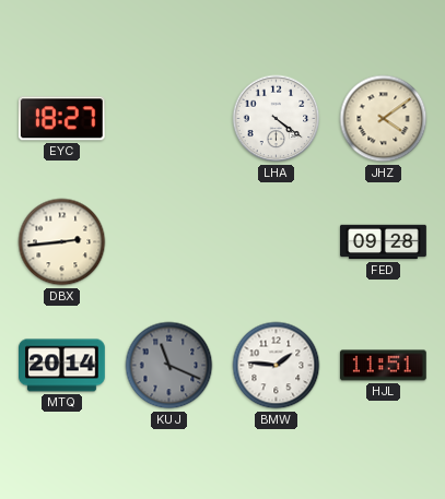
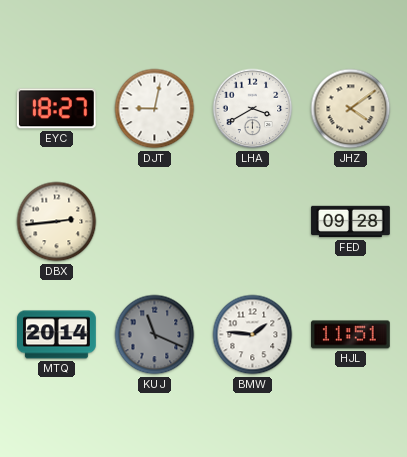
DJT: none -> 9:02
LHA: 4:21 -> 3:40
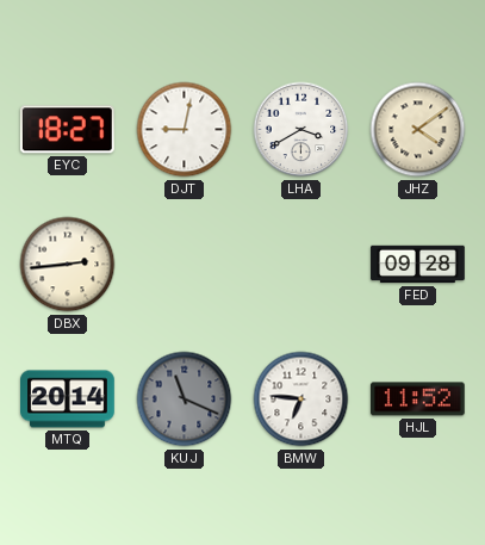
BMW: 1:46 -> 6:46
HJL: 11:51 -> 11:52
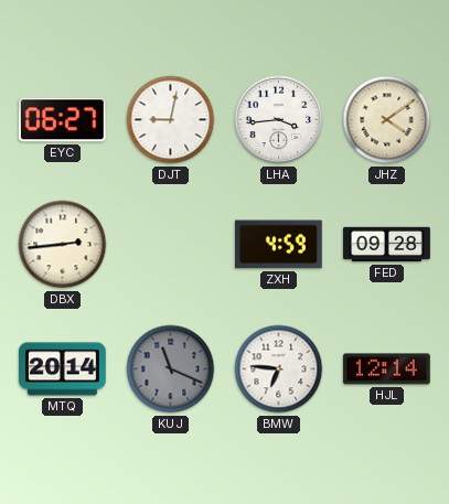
EYC: 18:27 -> 06:27
LHA: 3:40 -> 3:44
ZXH: none -> 4:59
HJL: 11:52 -> 12:14
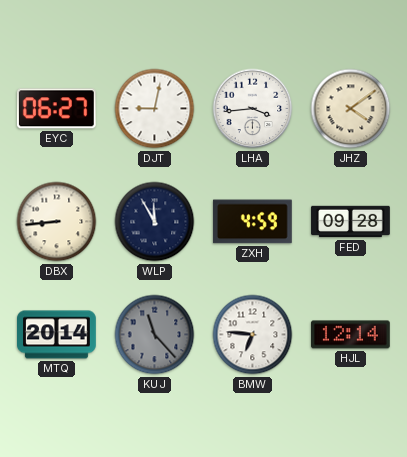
DBX: 2:44 -> 8:44
WLP: none -> 11:55
KUJ: 11:19 -> 11:23
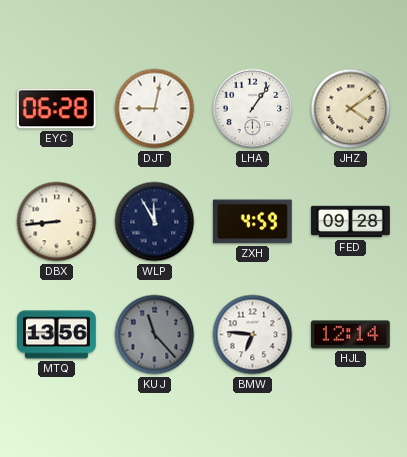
EYC: 06:27 -> 06:28
LHA: 3:44 -> 1:06
MTQ: 20:14 -> 13:56
